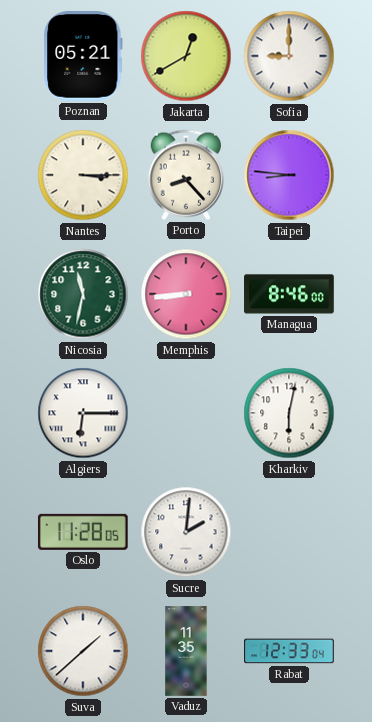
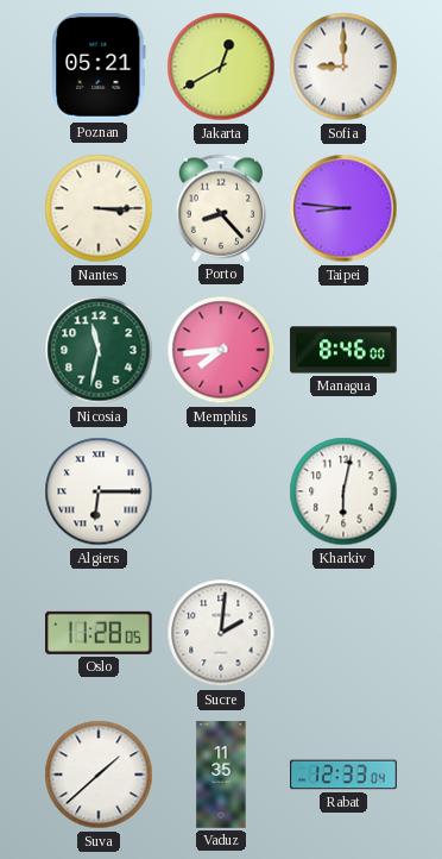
Memphis: 8:44 -> 7:44
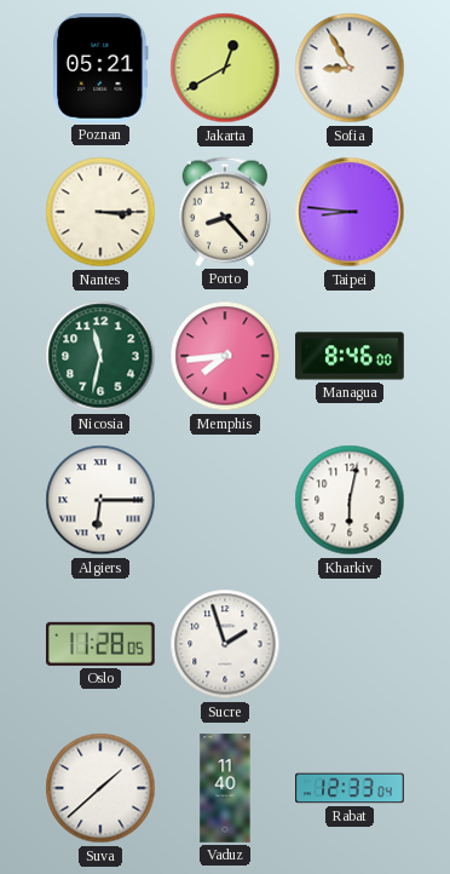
Sofia: 9:00 -> 8:55
Sucre: 2:01 -> 1:57
Vaduz: 11:35 -> 11:40
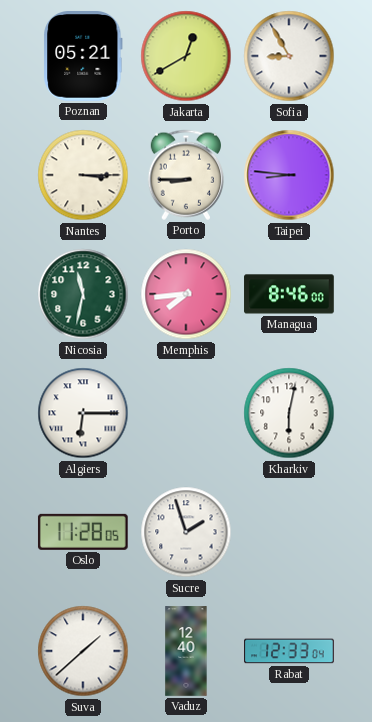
Porto: 8:23 -> 8:45
Vaduz: 11:40 -> 12:40
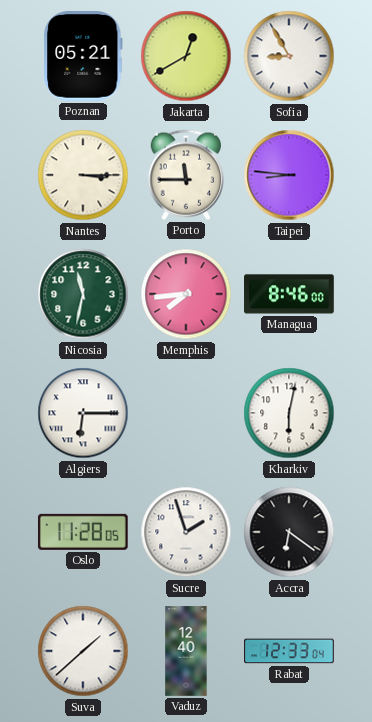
Porto: 8:45 -> 11:45
Accra: none -> 6:21
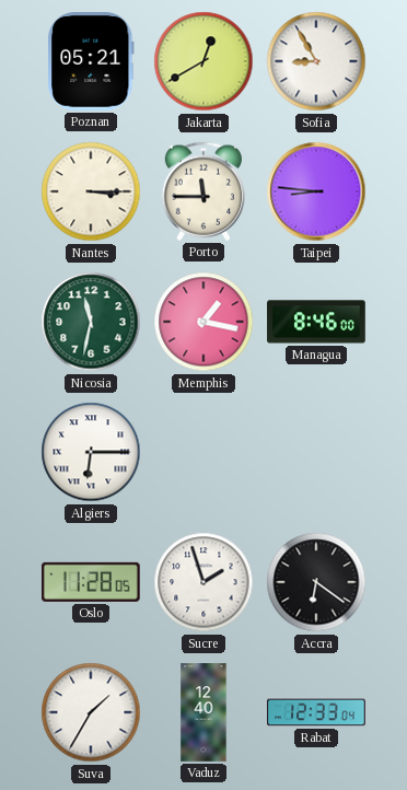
Memphis: 7:44 -> 1:17
Kharkiv: 6:02 -> none
Suva: 1:38 -> 1:35
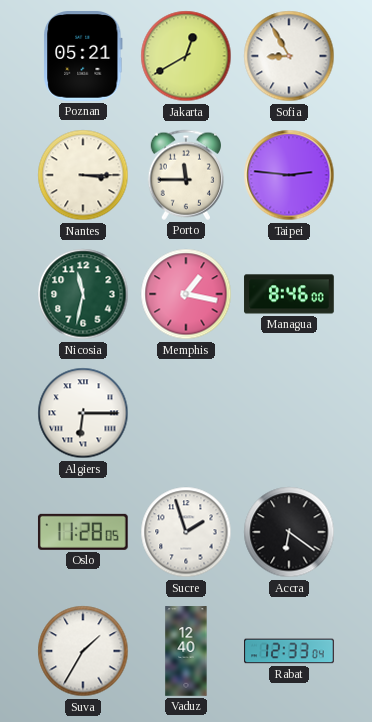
Taipei: 8:46 -> 2:46
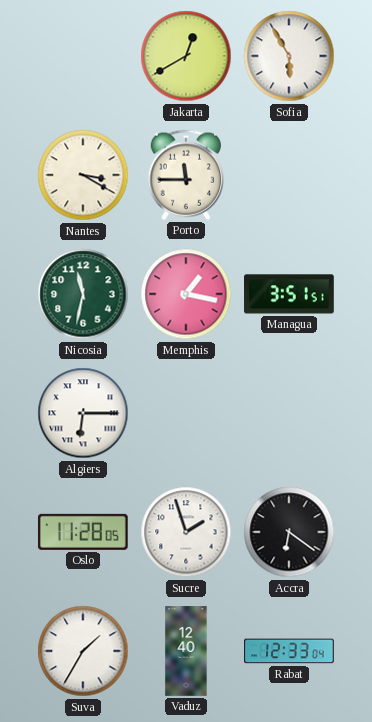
Poznan: 05:21 -> none
Sofia: 8:55 -> 5:55
Nantes: 3:15 -> 3:20
Taipei: 2:46 -> none
Managua: 8:46 -> 3:51
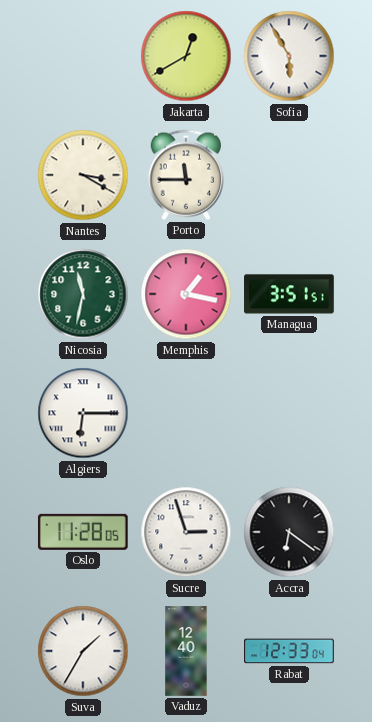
Sucre: 1:57 -> 2:57
